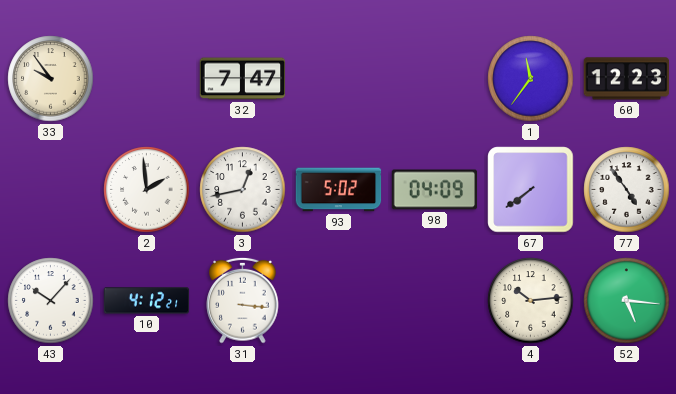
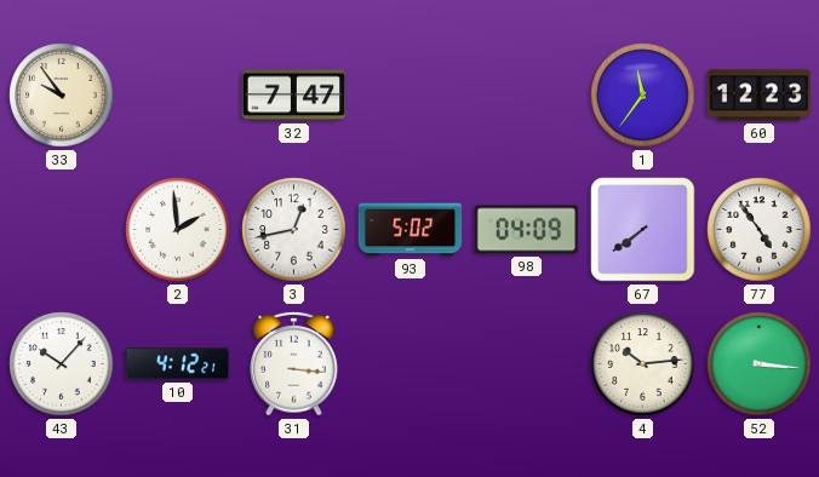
52: 5:16 -> 3:16
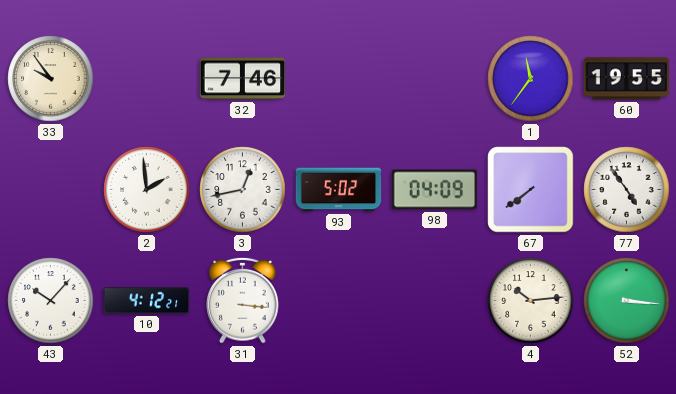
32: 7:47 -> 7:46
60: 12:23 -> 19:55
